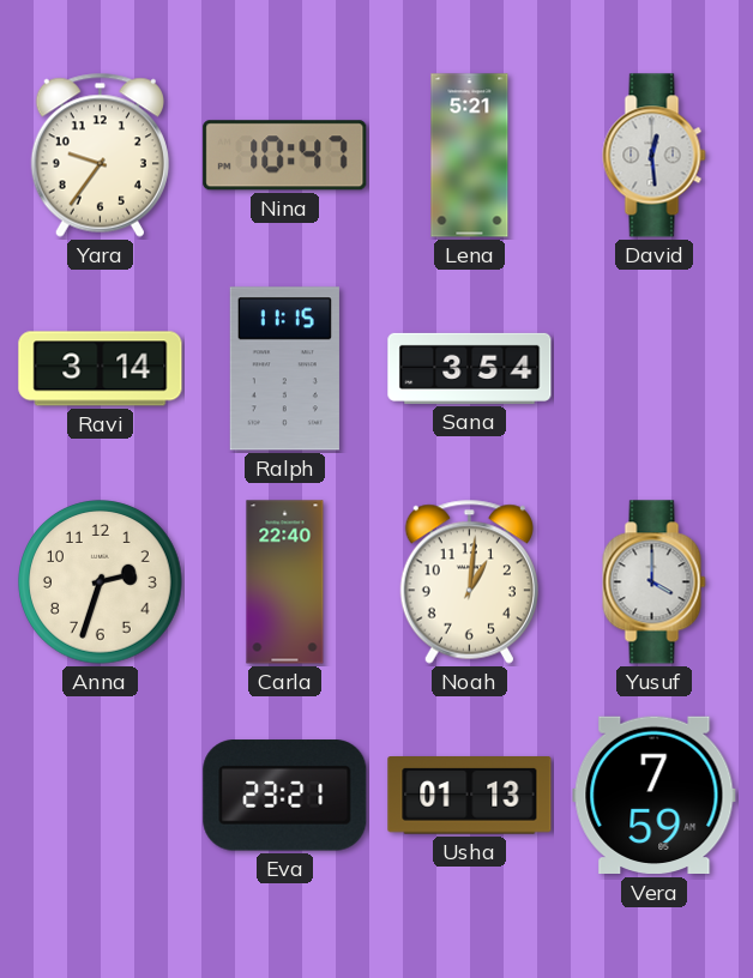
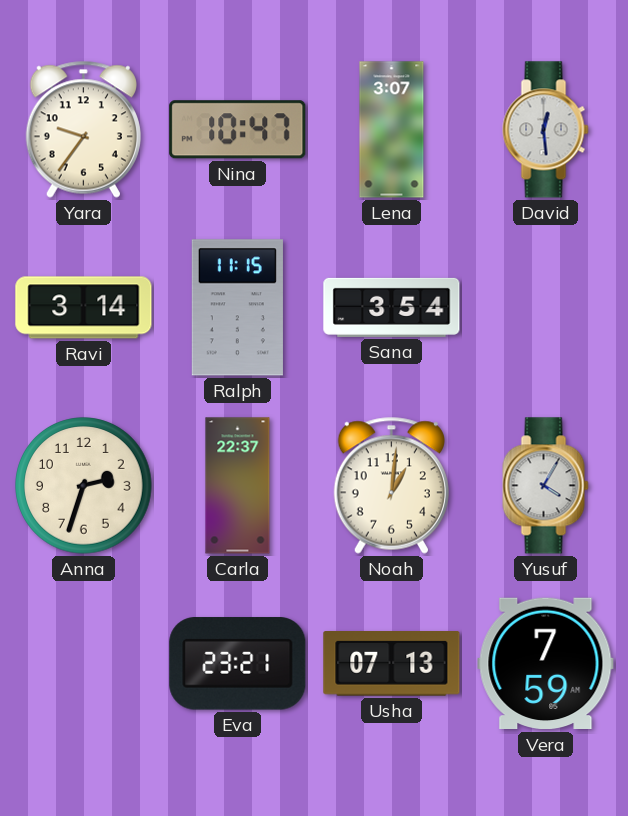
Lena: 5:21 -> 3:07
Carla: 22:40 -> 22:37
Yusuf: 4:00 -> 4:05
Usha: 01:13 -> 07:13
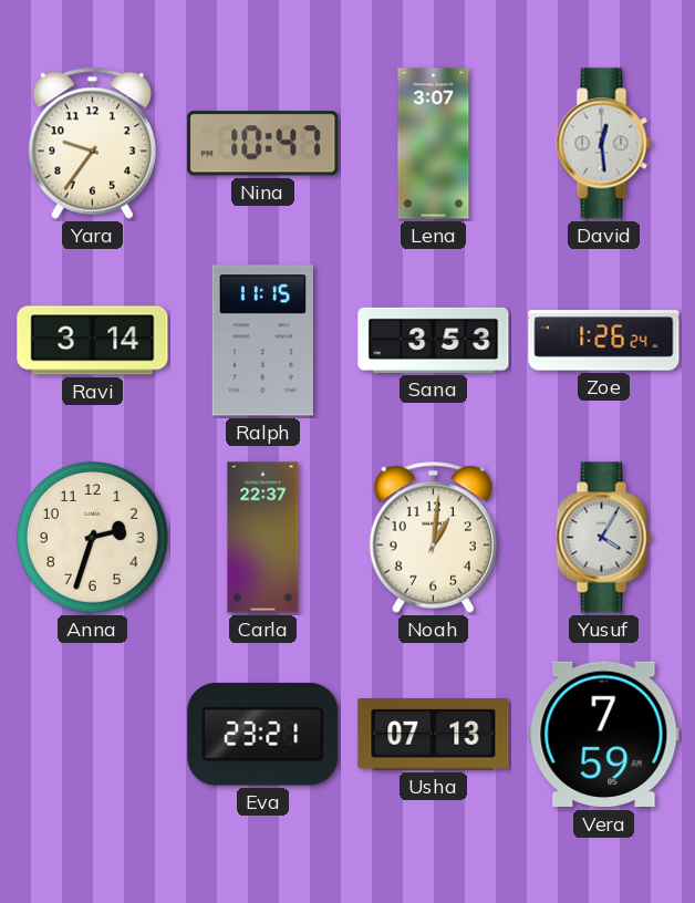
Sana: 3:54 -> 3:53
Zoe: none -> 1:26
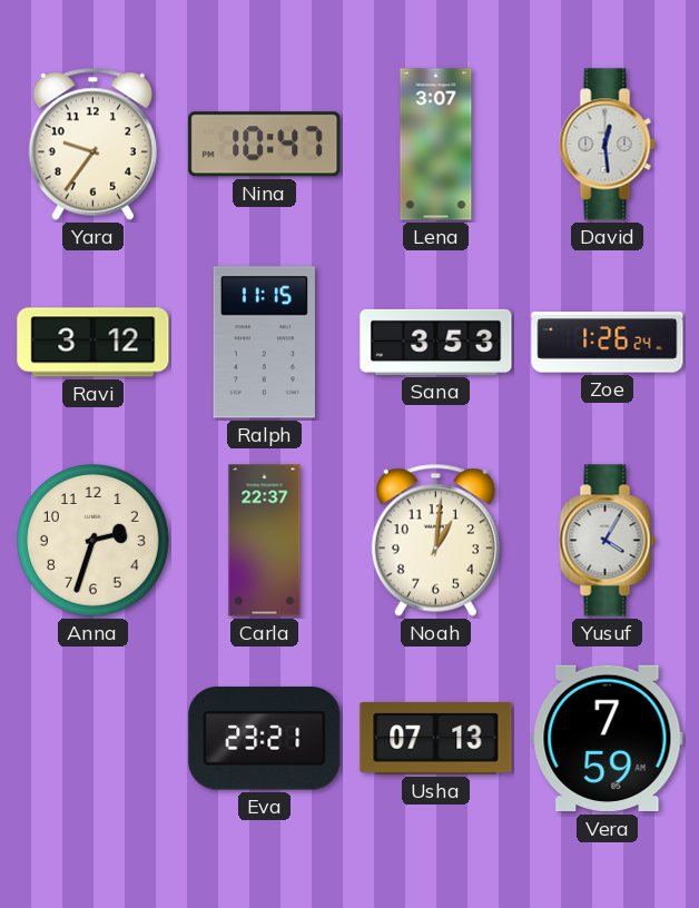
Ravi: 3:14 -> 3:12
